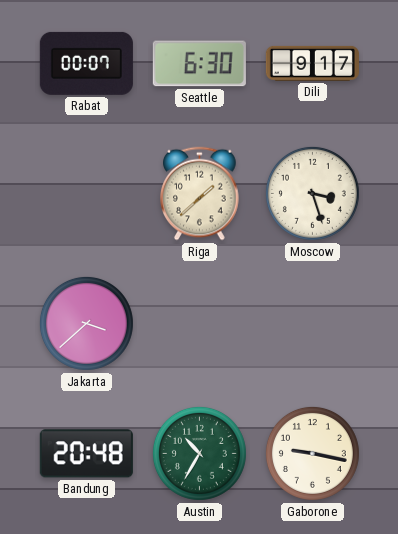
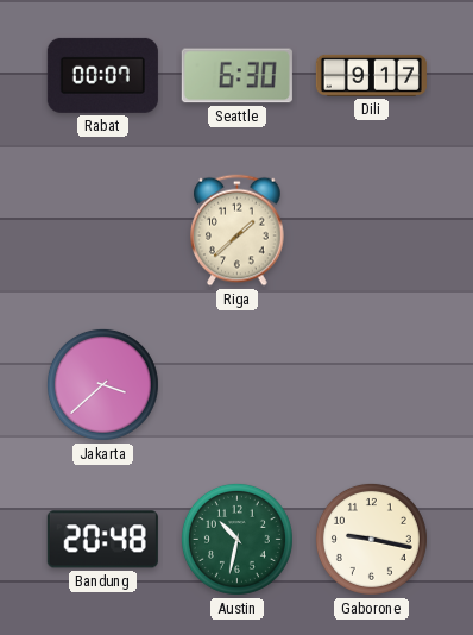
Moscow: 3:27 -> none
Austin: 10:35 -> 10:32
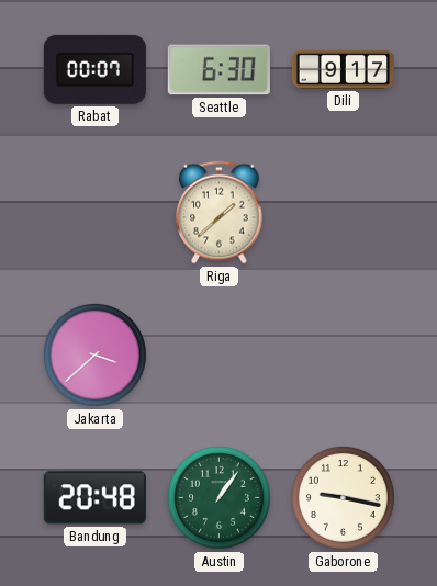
Austin: 10:32 -> 1:06
